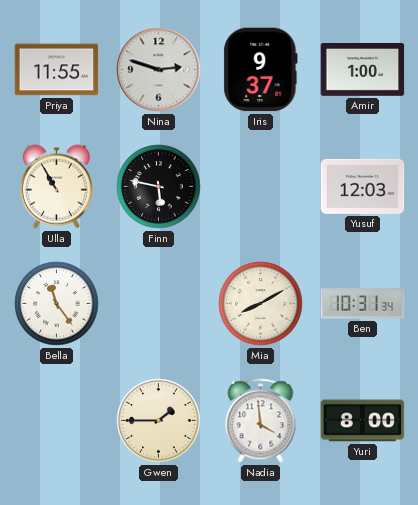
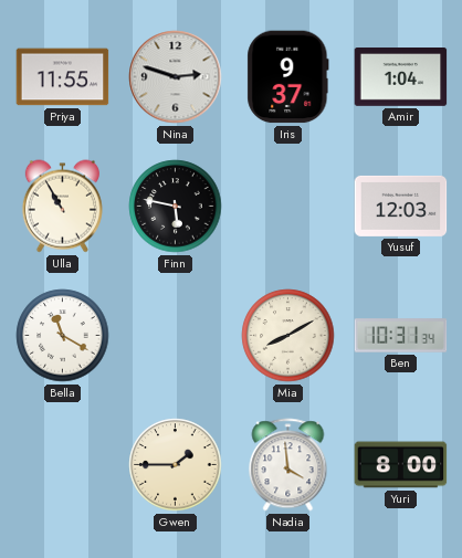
Amir: 1:00 -> 1:04
Bella: 11:24 -> 11:20
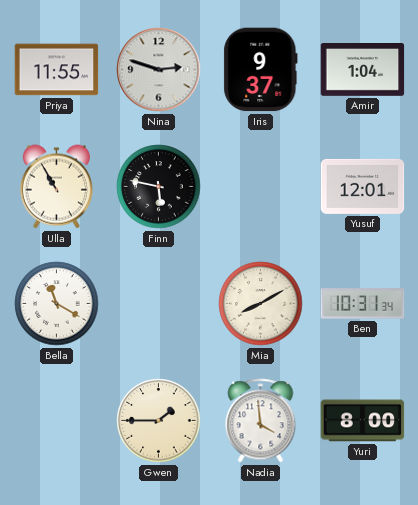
Yusuf: 12:03 -> 12:01
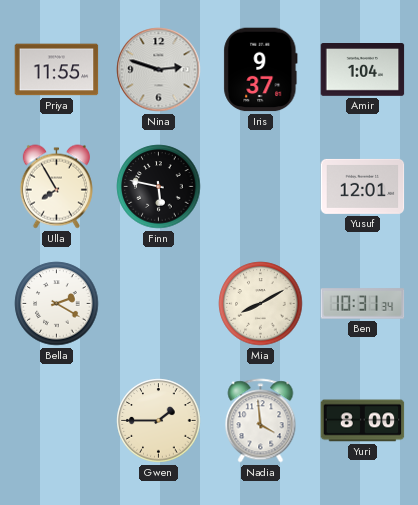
Ulla: 10:55 -> 7:55
Bella: 11:20 -> 2:20
